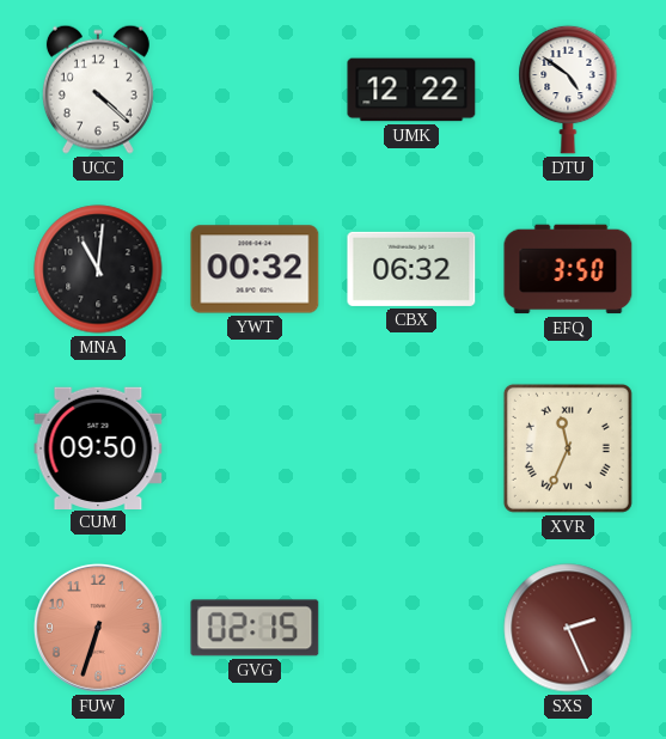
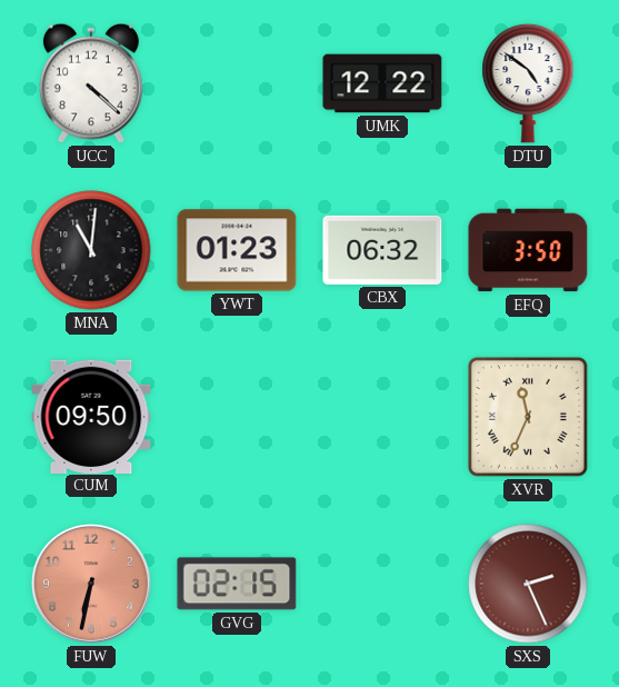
YWT: 00:32 -> 01:23
FUW: 6:33 -> 6:32
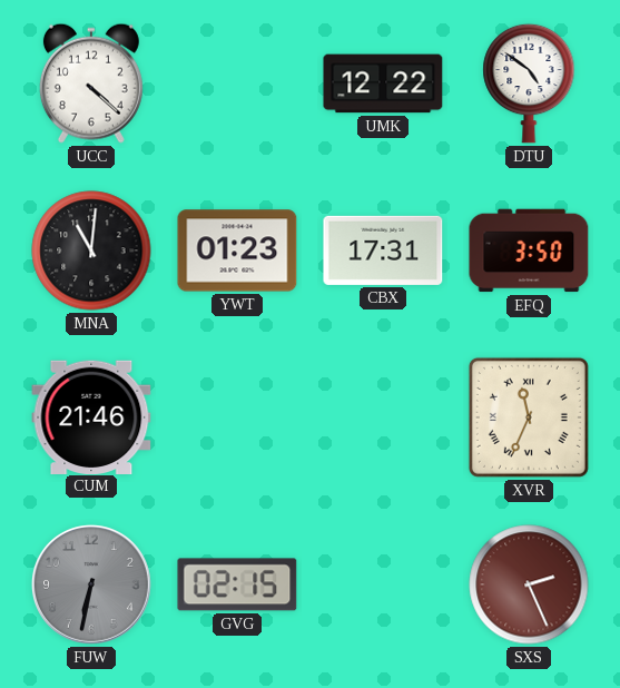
CBX: 06:32 -> 17:31
CUM: 09:50 -> 21:46
FUW dial: salmon -> grey
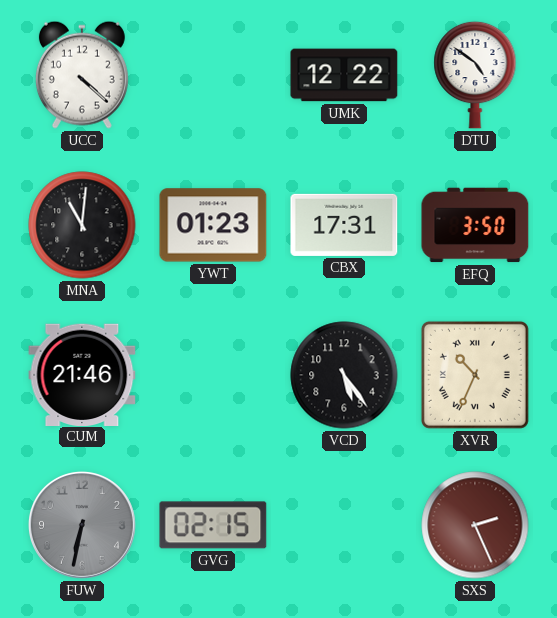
VCD: none -> 5:24
XVR: 11:34 -> 10:34
